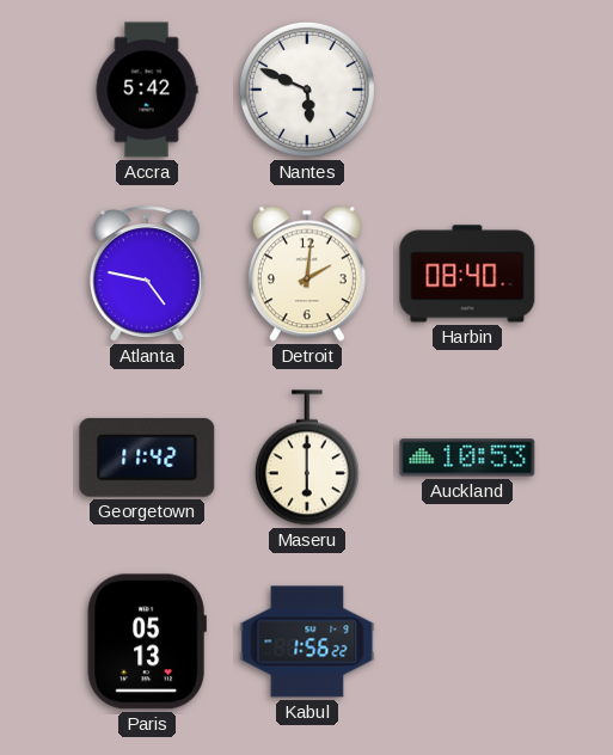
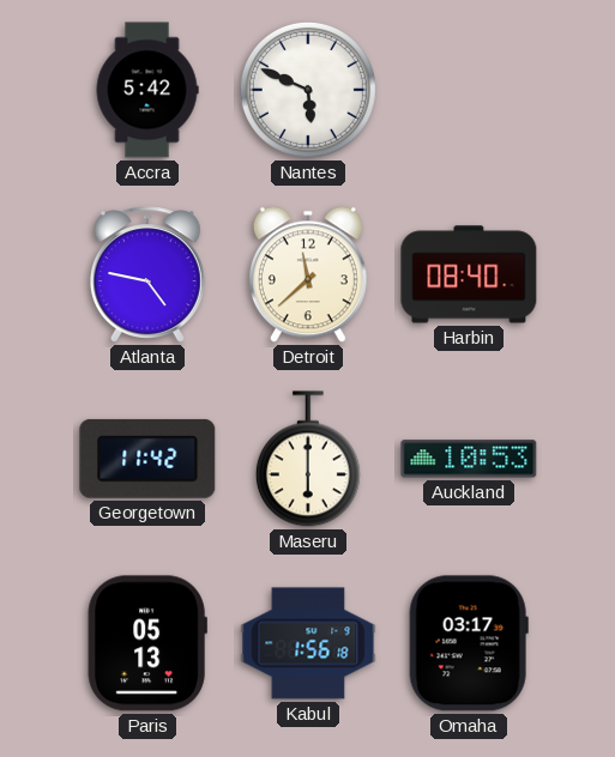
Detroit: 2:01 -> 11:38
Kabul: 1:56:22 -> 1:56:18
Omaha: none -> 03:17
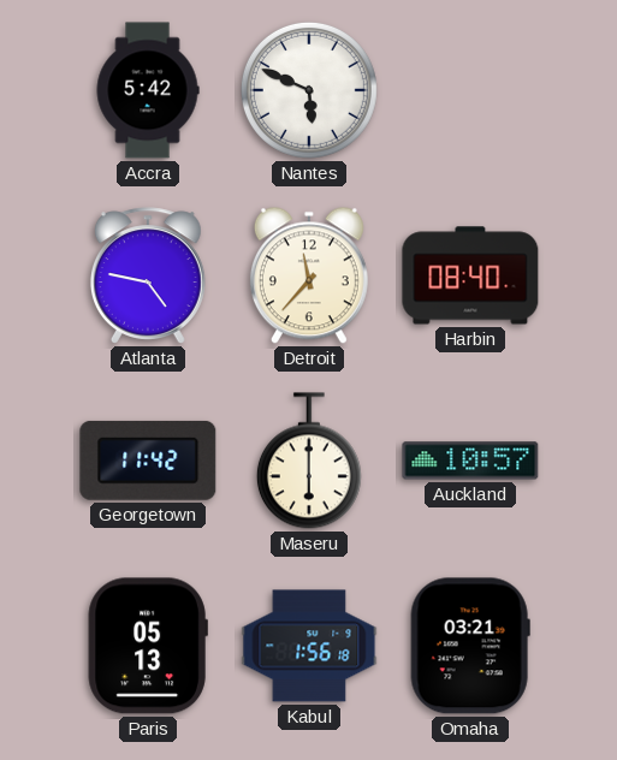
Detroit: 11:38 -> 11:37
Auckland: 10:53 -> 10:57
Omaha: 03:17 -> 03:21
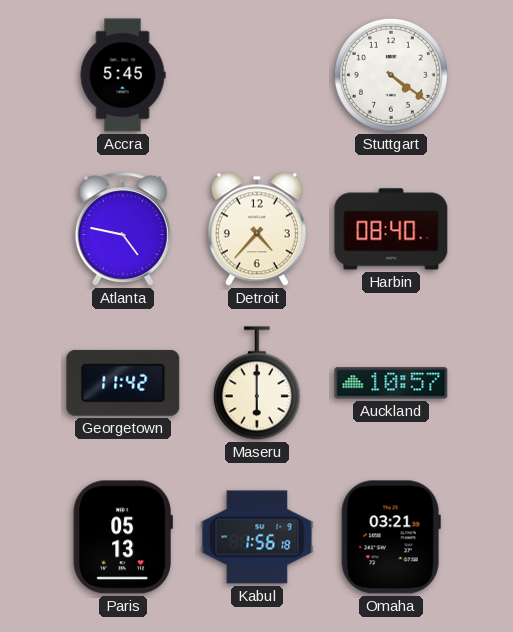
Accra: 5:42 -> 5:45
Nantes: 5:49 -> none
Stuttgart: none -> 4:21
Detroit: 11:37 -> 4:37
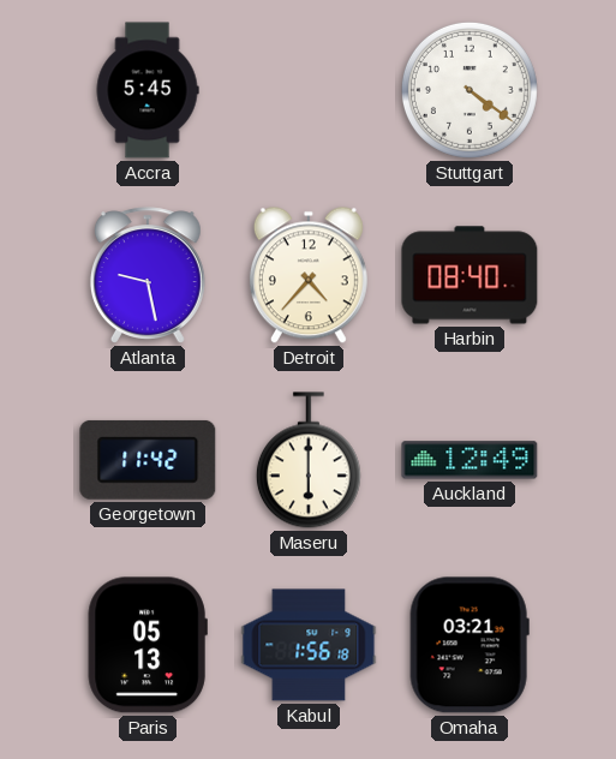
Atlanta: 4:47 -> 9:28
Auckland: 10:57 -> 12:49
